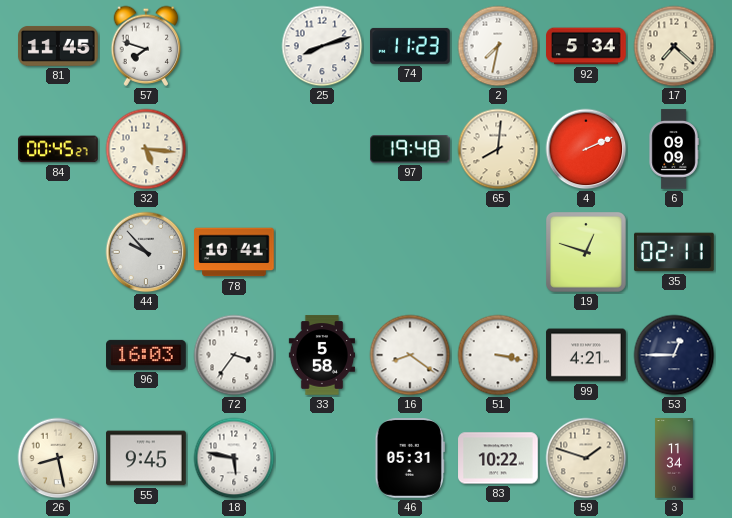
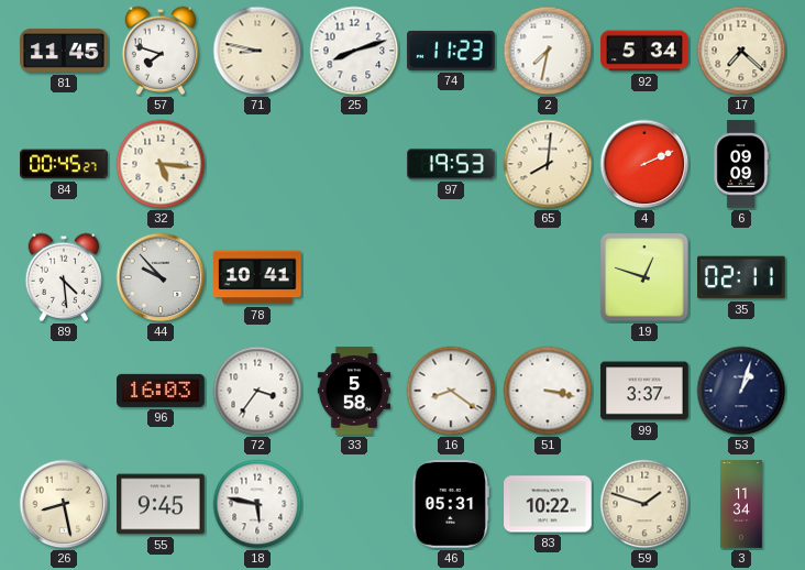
71: none -> 8:47
97: 19:48 -> 19:53
89: none -> 4:29
99: 4:21 -> 3:37
53: 12:45 -> 1:03
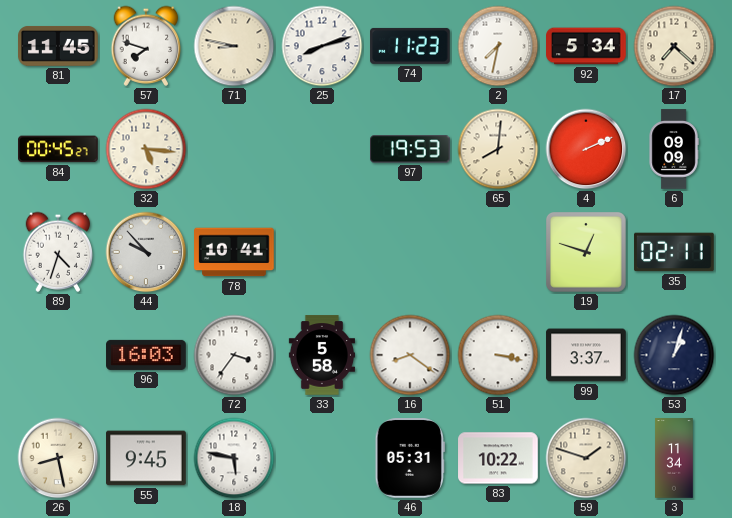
89: 4:29 -> 4:33
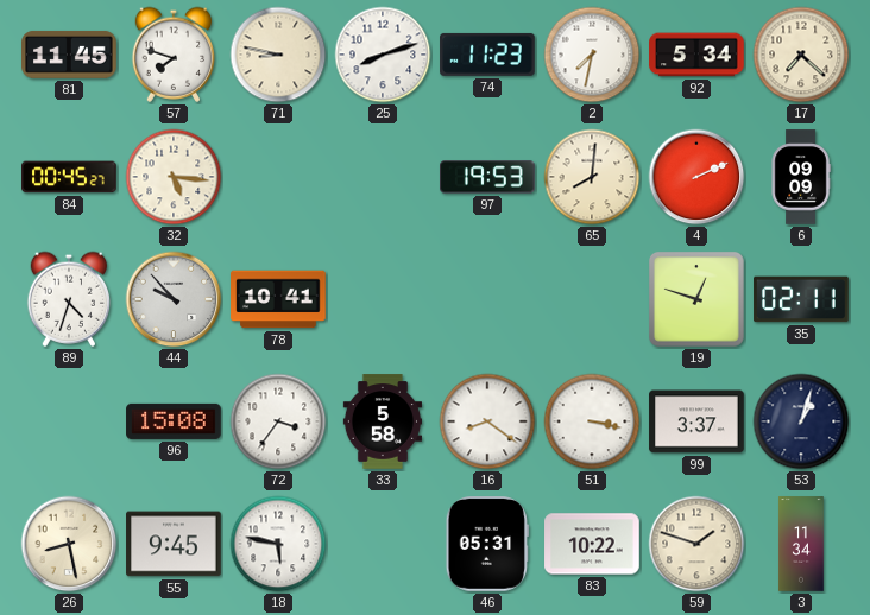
96: 16:03 -> 15:08
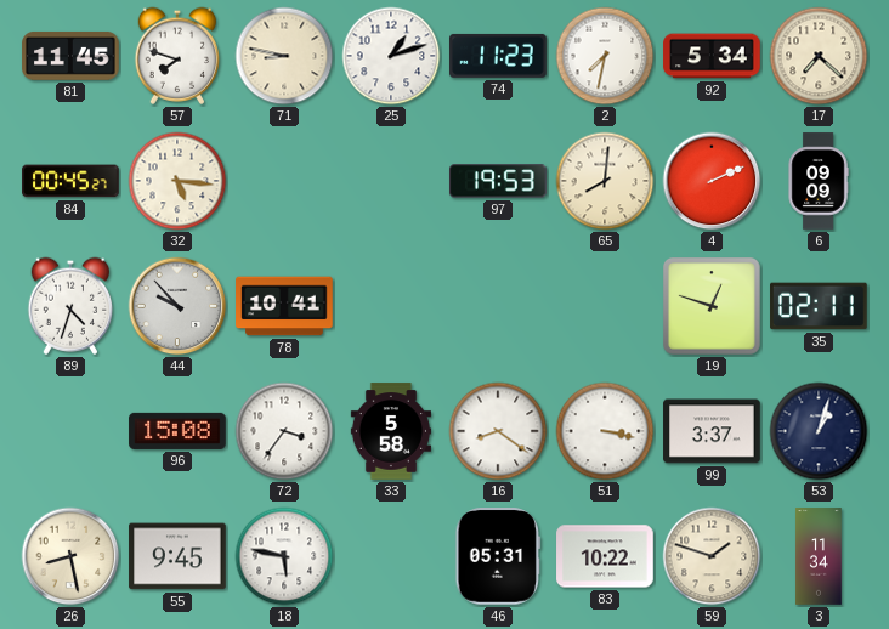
25: 8:12 -> 1:12
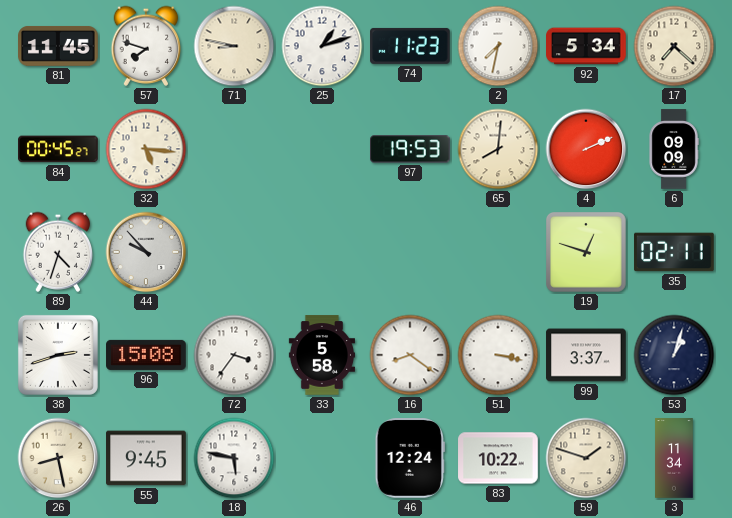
78: 10:41 -> none
38: none -> 2:42
46: 05:31 -> 12:24
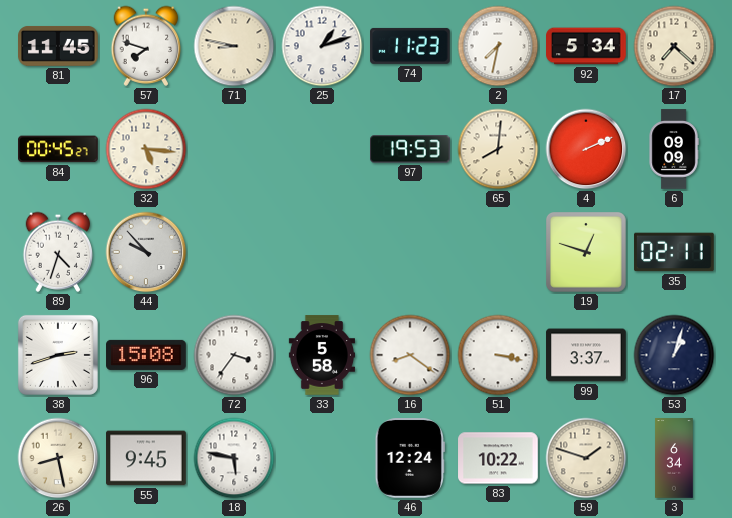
3: 11:34 -> 6:34
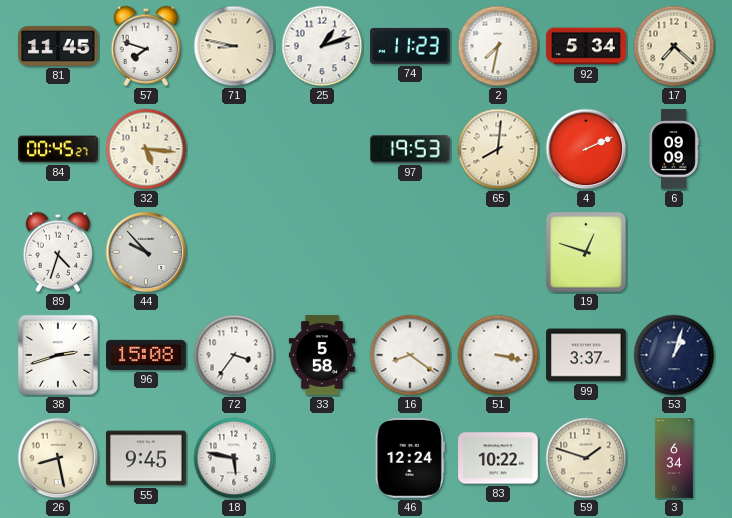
35: 02:11 -> none
